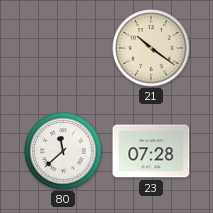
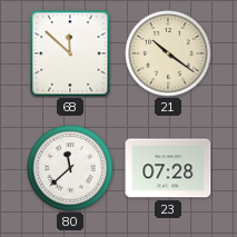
68: none -> 11:52
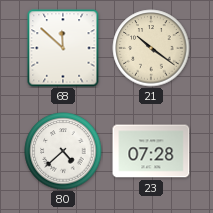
80: 11:38 -> 4:38
